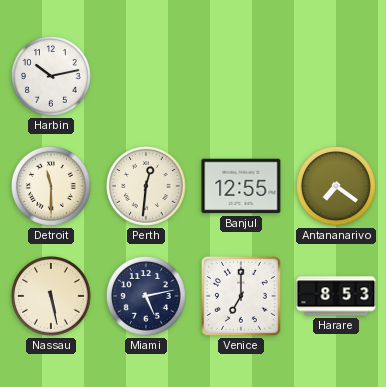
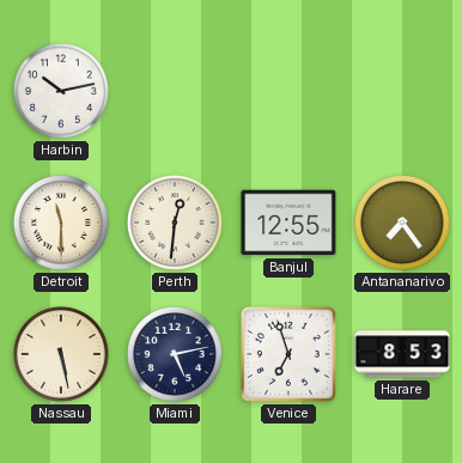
Antananarivo: 7:21 -> 7:24
Venice: 7:00 -> 6:57
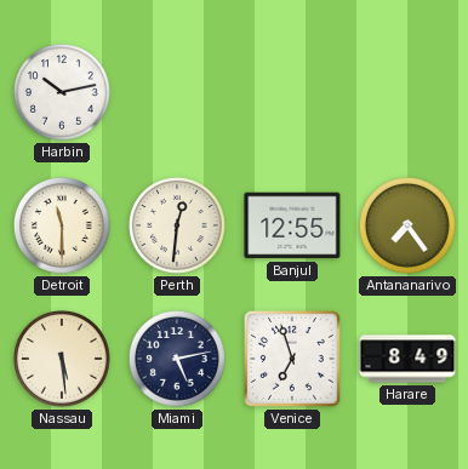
Nassau: 5:28 -> 5:29
Harare: 8:53 -> 8:49
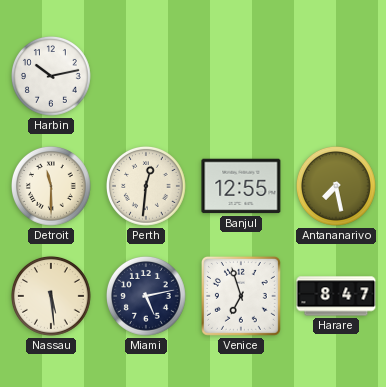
Antananarivo: 7:24 -> 7:28
Harare: 8:49 -> 8:47
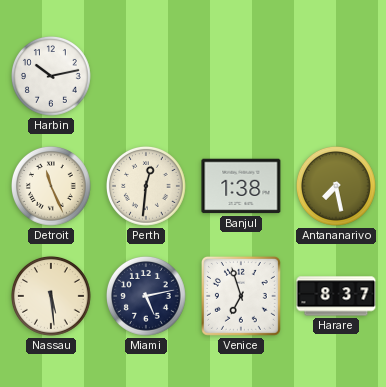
Detroit: 11:30 -> 11:26
Banjul: 12:55 -> 1:38
Harare: 8:47 -> 8:37
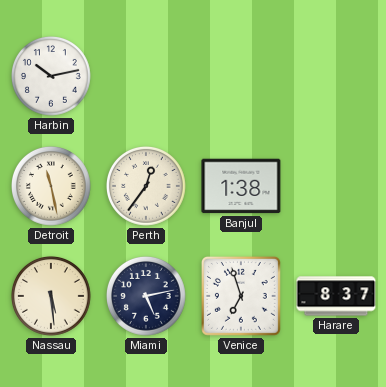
Detroit: 11:26 -> 11:28
Perth: 12:31 -> 12:36
Antananarivo: 7:28 -> none
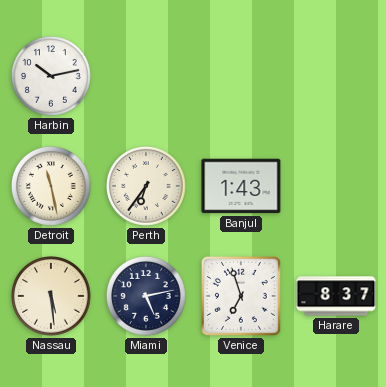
Perth: 12:36 -> 6:36
Banjul: 1:38 -> 1:43
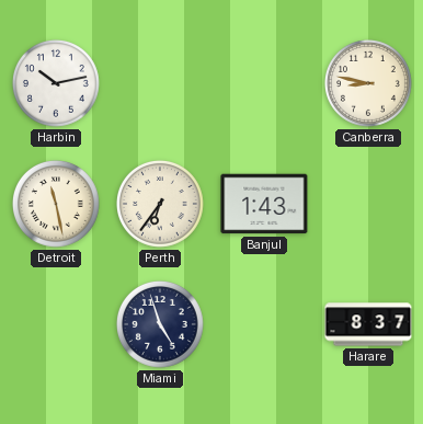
Canberra: none -> 8:47
Nassau: 5:29 -> none
Miami: 5:13 -> 4:57
Venice: 6:57 -> none
